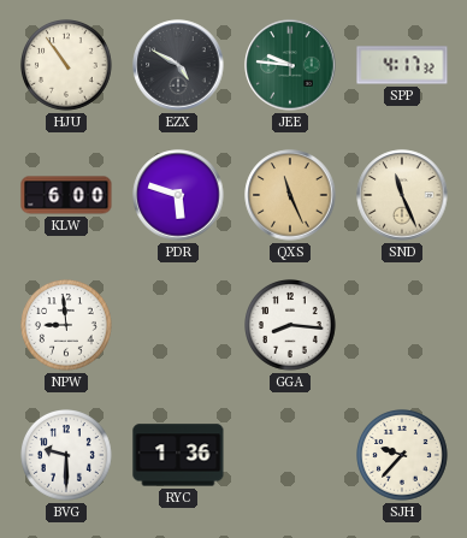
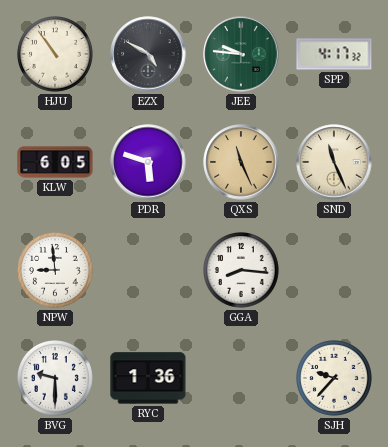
KLW: 6:00 -> 6:05
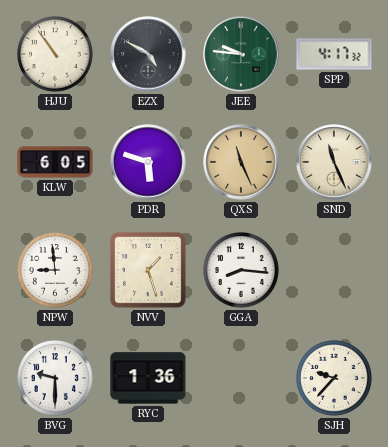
NVV: none -> 1:27
